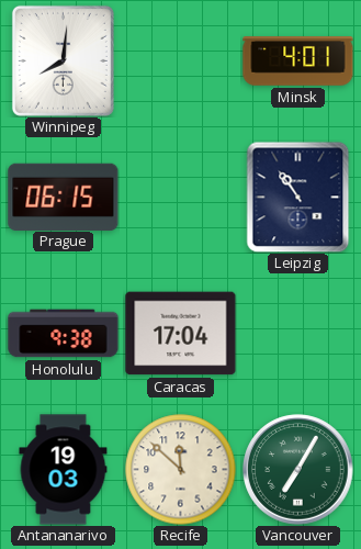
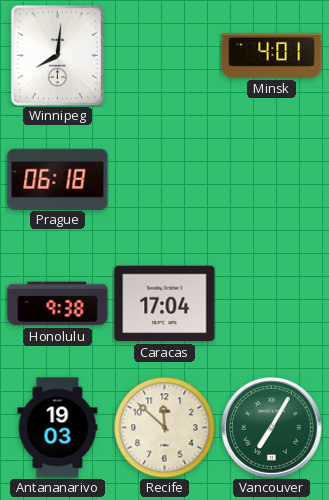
Prague: 06:15 -> 06:18
Leipzig: 10:54 -> none
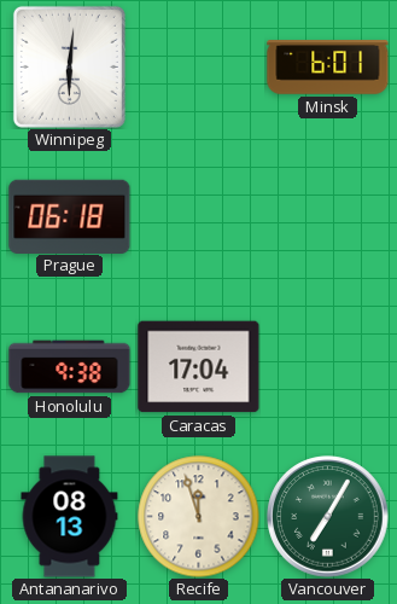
Winnipeg: 8:01 -> 6:01
Minsk: 4:01 -> 6:01
Antananarivo: 19:03 -> 08:13
Recife: 11:52 -> 11:57
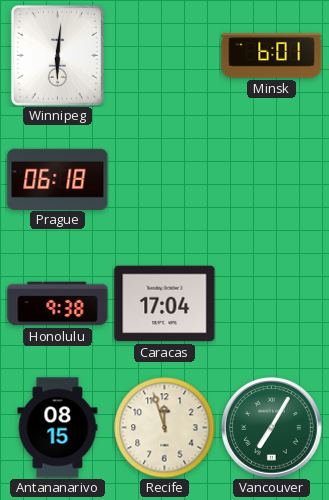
Antananarivo: 08:13 -> 08:15
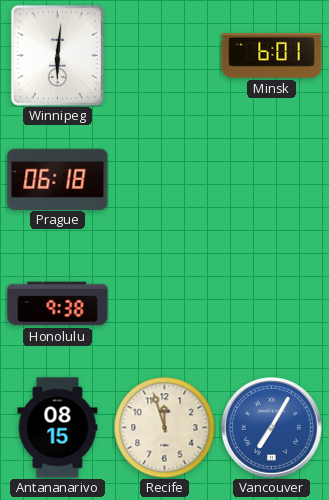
Caracas: 17:04 -> none
Vancouver dial: green -> blue
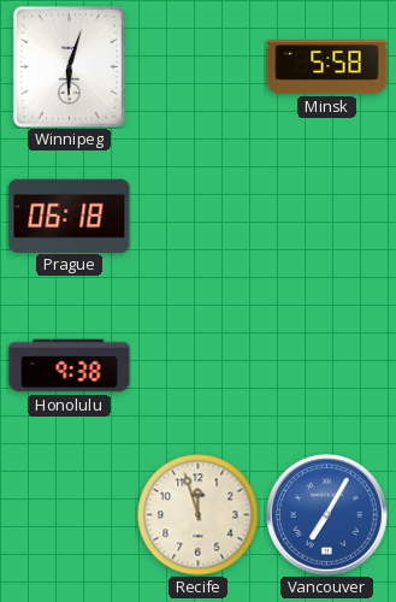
Winnipeg: 6:01 -> 6:03
Minsk: 6:01 -> 5:58
Antananarivo: 08:15 -> none
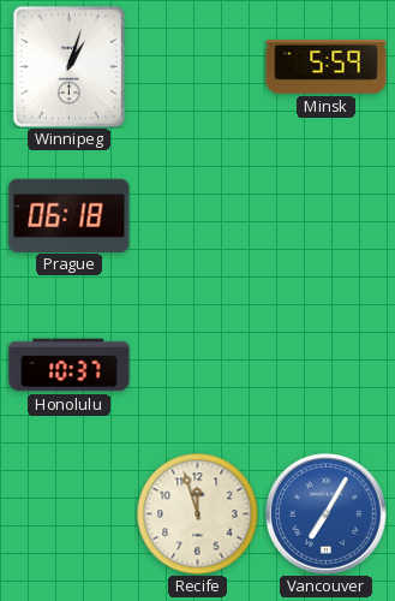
Winnipeg: 6:03 -> 1:03
Minsk: 5:58 -> 5:59
Honolulu: 9:38 -> 10:37
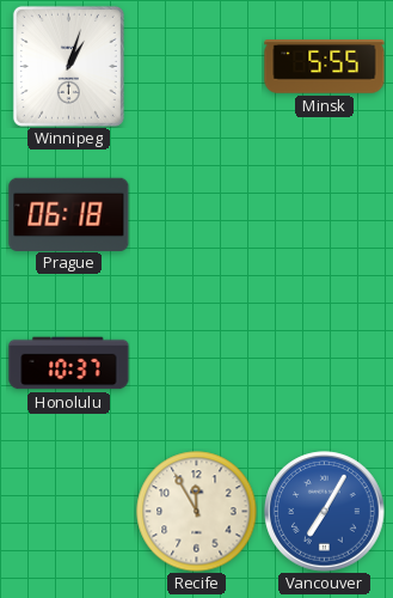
Minsk: 5:59 -> 5:55
Recife: 11:57 -> 11:55
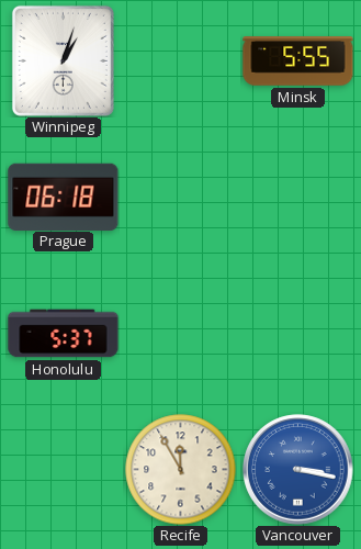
Honolulu: 10:37 -> 5:37
Vancouver: 7:05 -> 3:17
